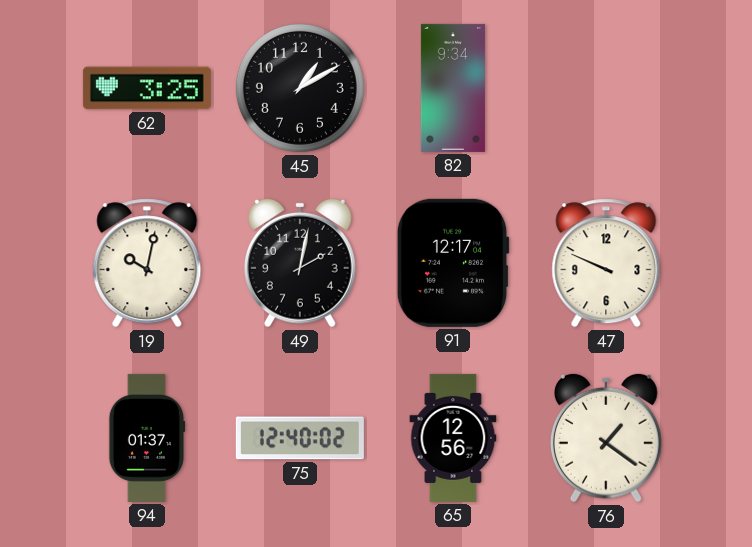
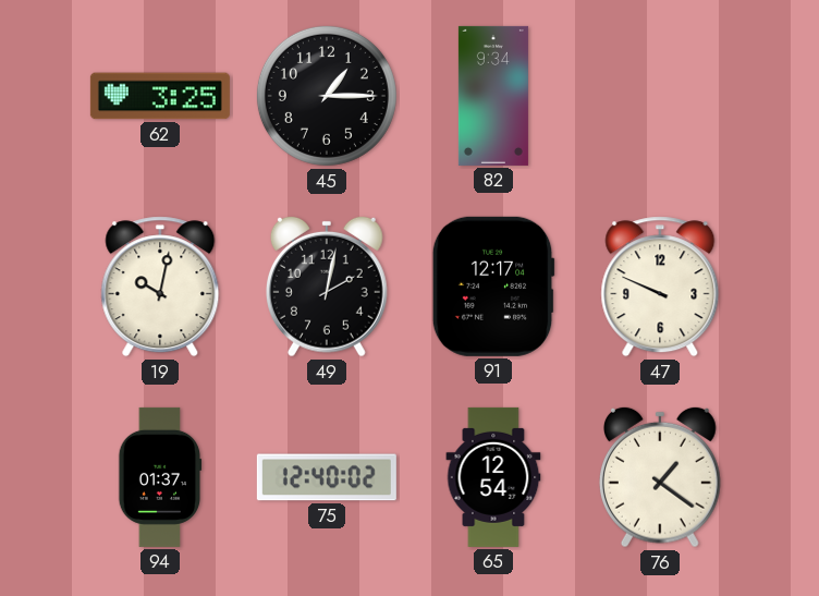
45: 1:10 -> 1:15
65: 12:56 -> 12:54
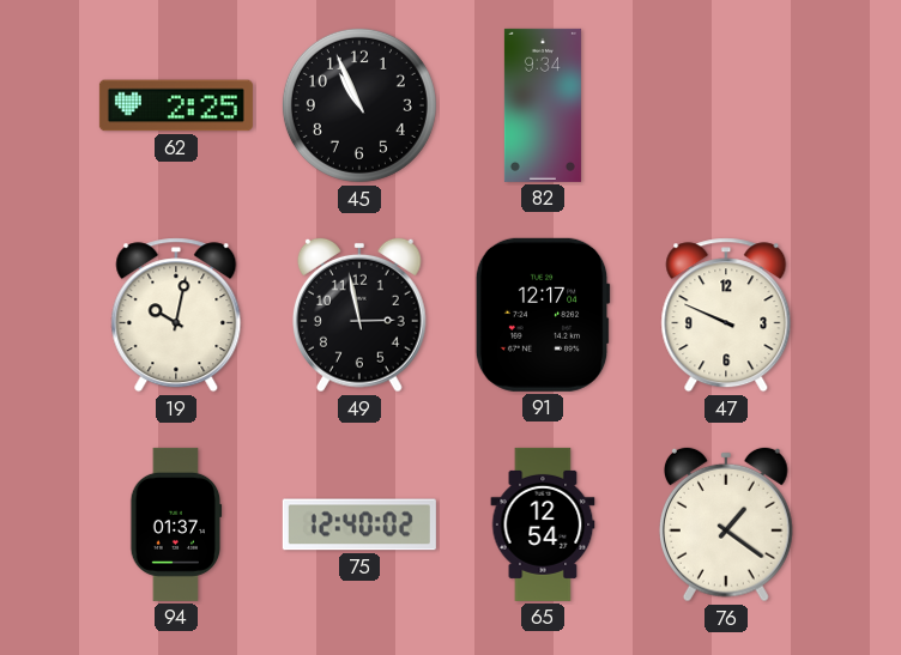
62: 3:25 -> 2:25
45: 1:15 -> 10:56
49: 2:02 -> 2:58
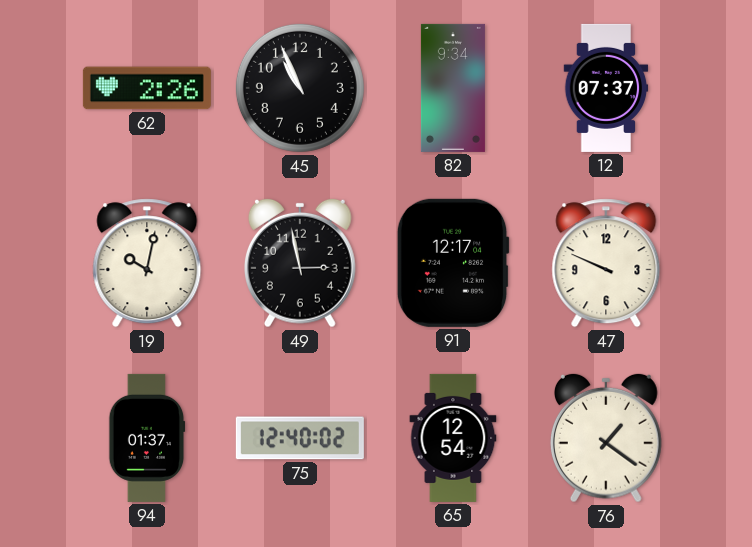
62: 2:25 -> 2:26
12: none -> 07:37
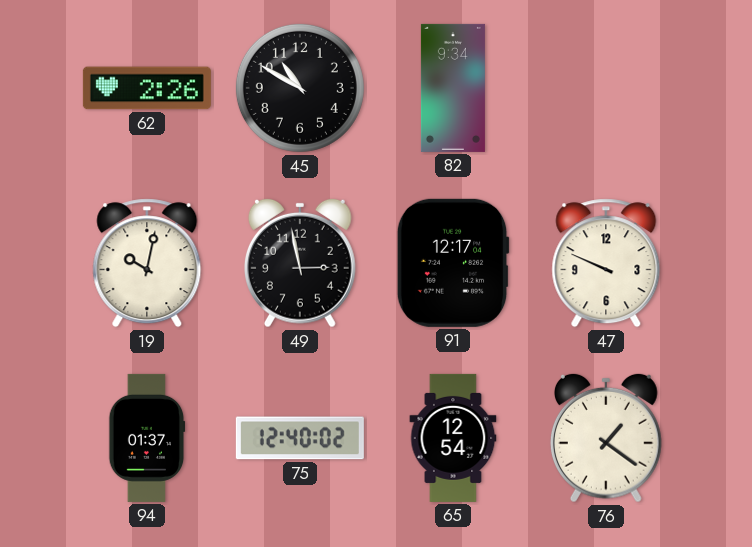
45: 10:56 -> 10:50
12: 07:37 -> none
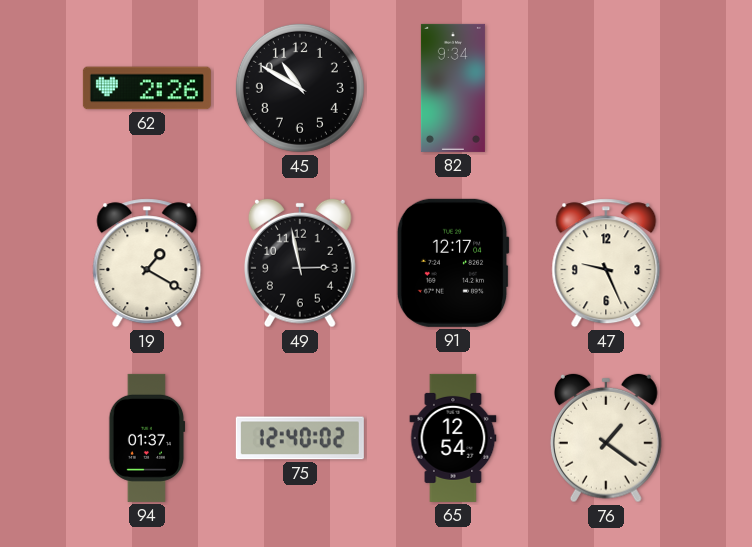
19: 10:02 -> 1:20
47: 9:49 -> 9:26
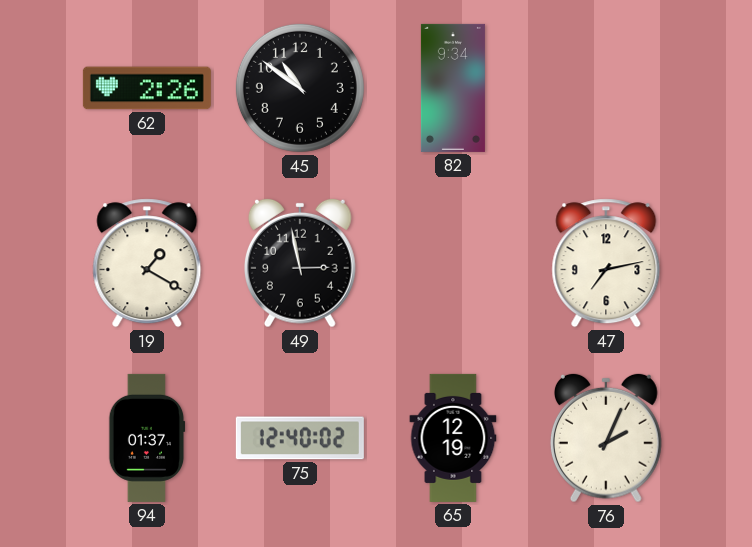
45: 10:50 -> 10:51
91: 12:17 -> none
47: 9:26 -> 7:13
65: 12:54 -> 12:19
76: 1:21 -> 2:04
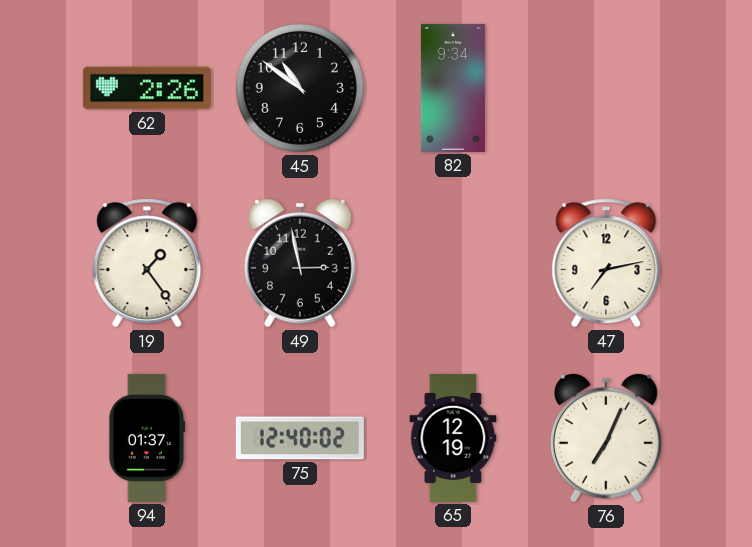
19: 1:20 -> 1:24
76: 2:04 -> 7:04
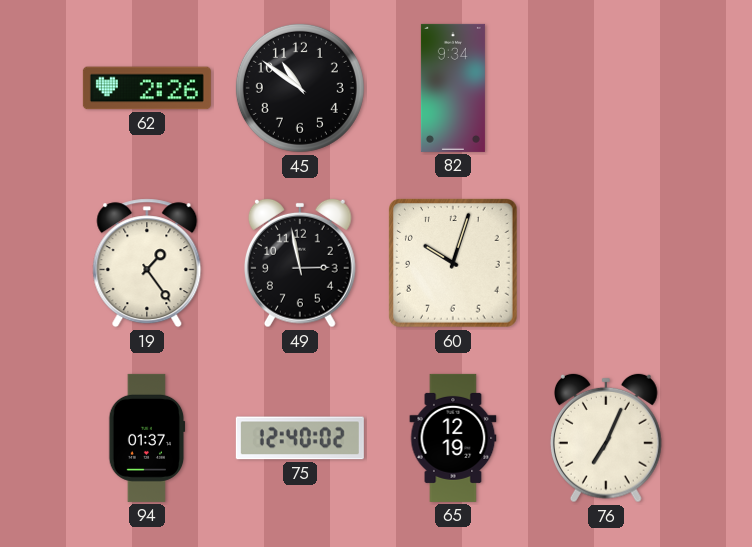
60: none -> 10:03
47: 7:13 -> none
